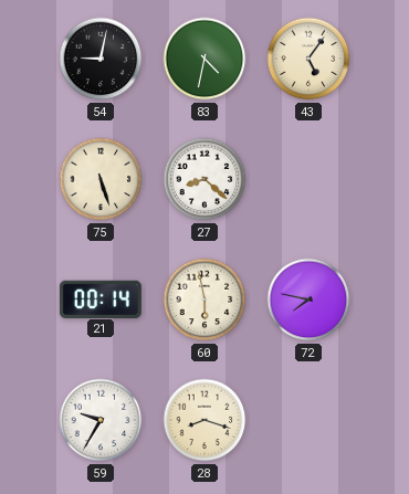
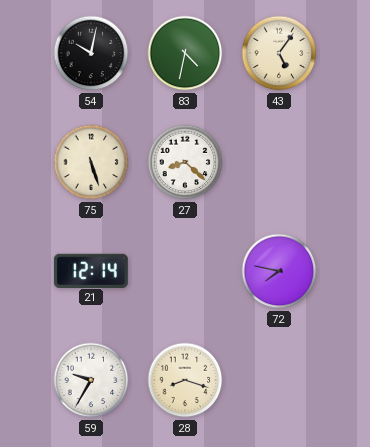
54: 9:02 -> 10:02
21: 00:14 -> 12:14
60: 5:58 -> none
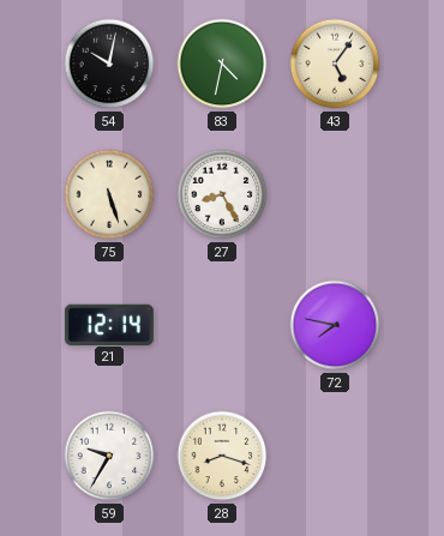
27: 8:22 -> 8:25
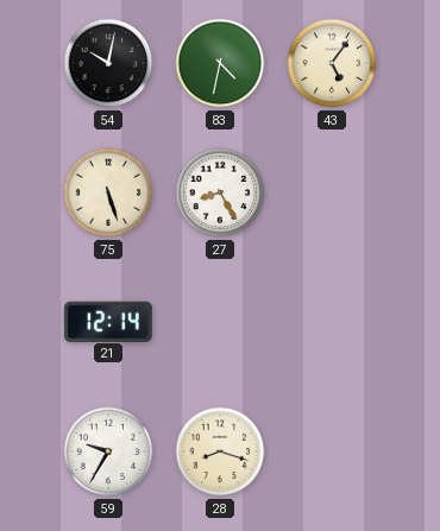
72: 7:47 -> none
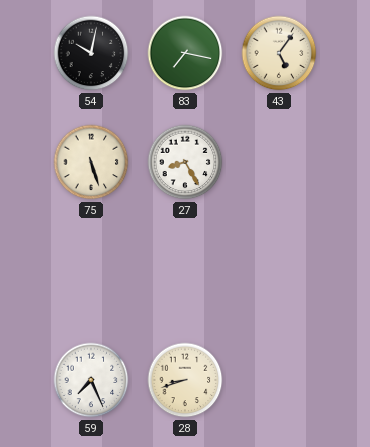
83: 4:32 -> 7:17
21: 12:14 -> none
59: 9:35 -> 7:26
28: 8:18 -> 8:42
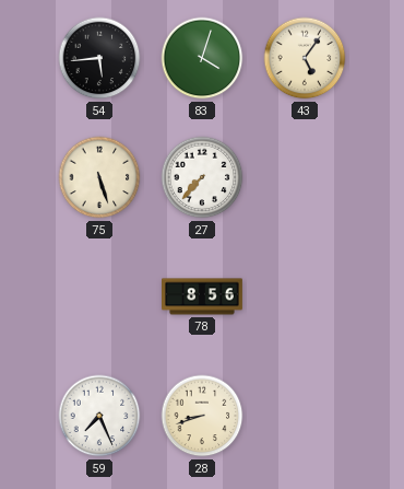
54: 10:02 -> 5:44
83: 7:17 -> 4:03
27: 8:25 -> 7:37
78: none -> 8:56
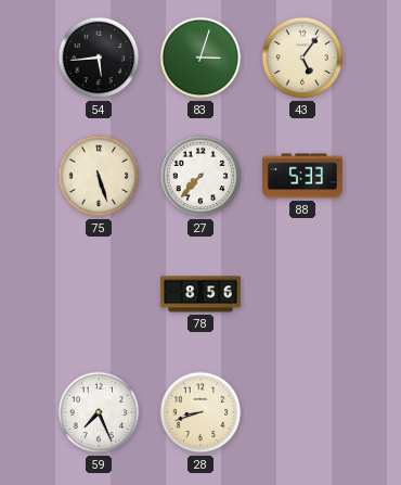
83: 4:03 -> 3:03
88: none -> 5:33
